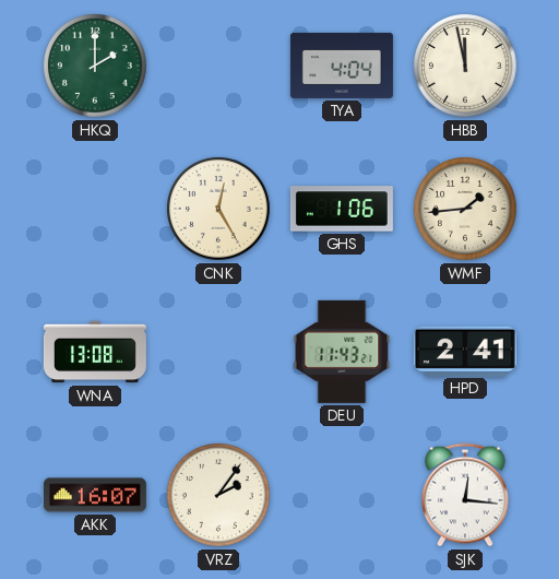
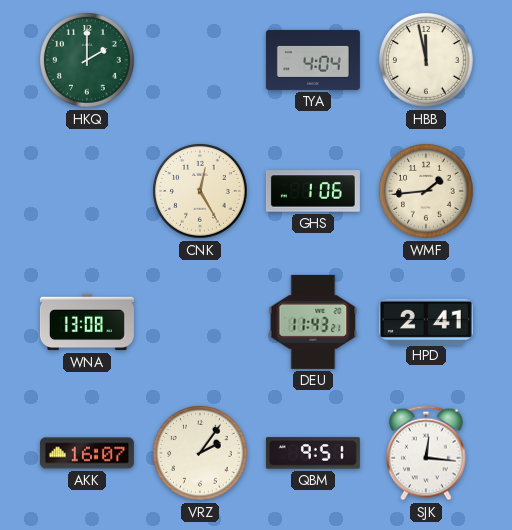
QBM: none -> 9:51
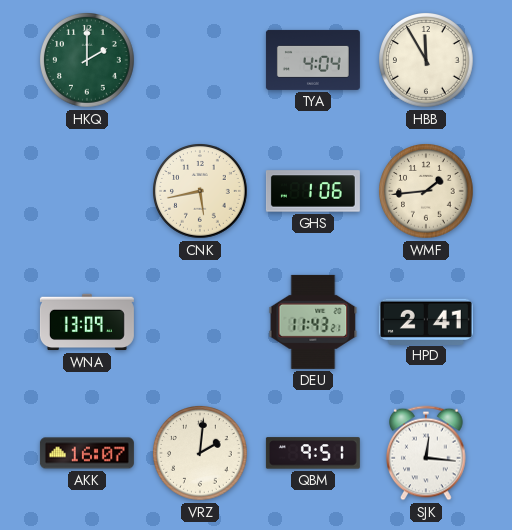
HBB: 11:58 -> 11:55
CNK: 12:25 -> 5:43
WNA: 13:08 -> 13:09
VRZ: 2:06 -> 2:01
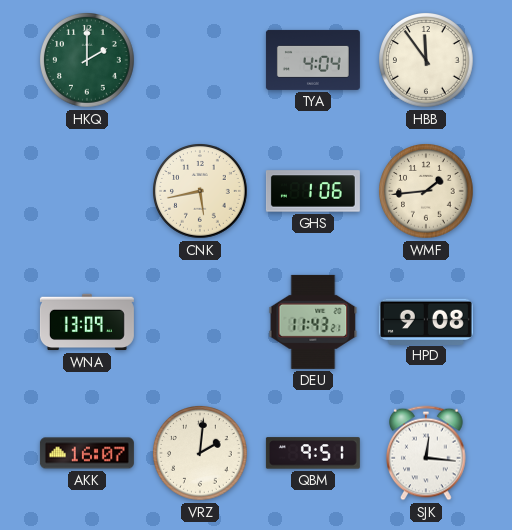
HBB: 11:55 -> 11:54
HPD: 2:41 -> 9:08
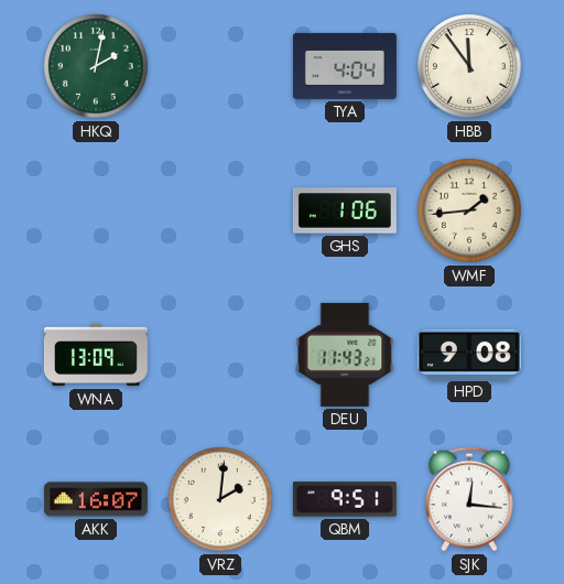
HKQ: 2:00 -> 2:02
CNK: 5:43 -> none
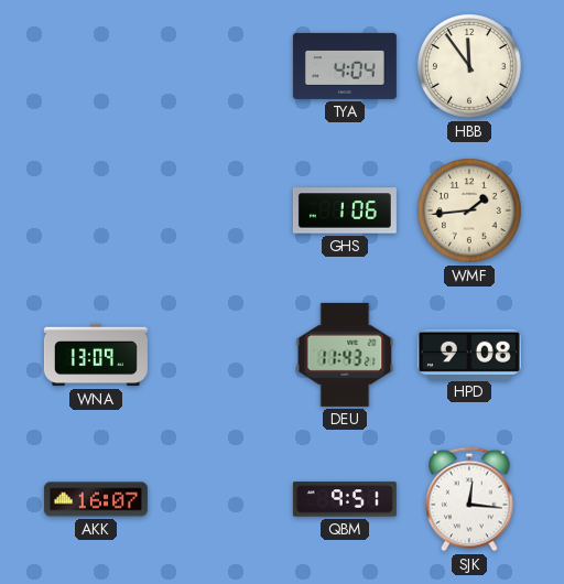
HKQ: 2:02 -> none
VRZ: 2:01 -> none
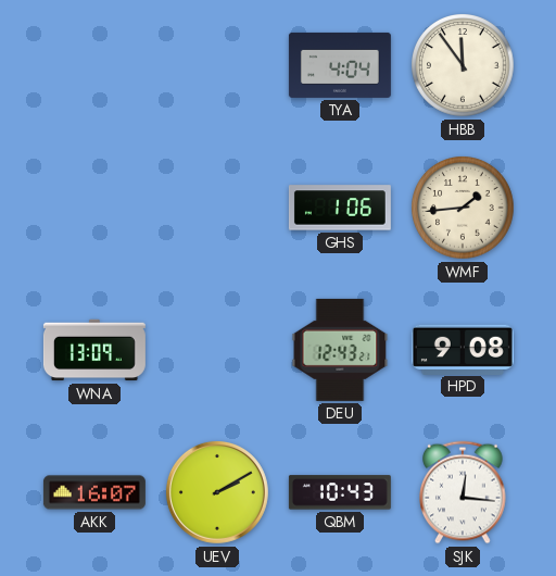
DEU: 11:43 -> 12:43
UEV: none -> 2:10
QBM: 9:51 -> 10:43
